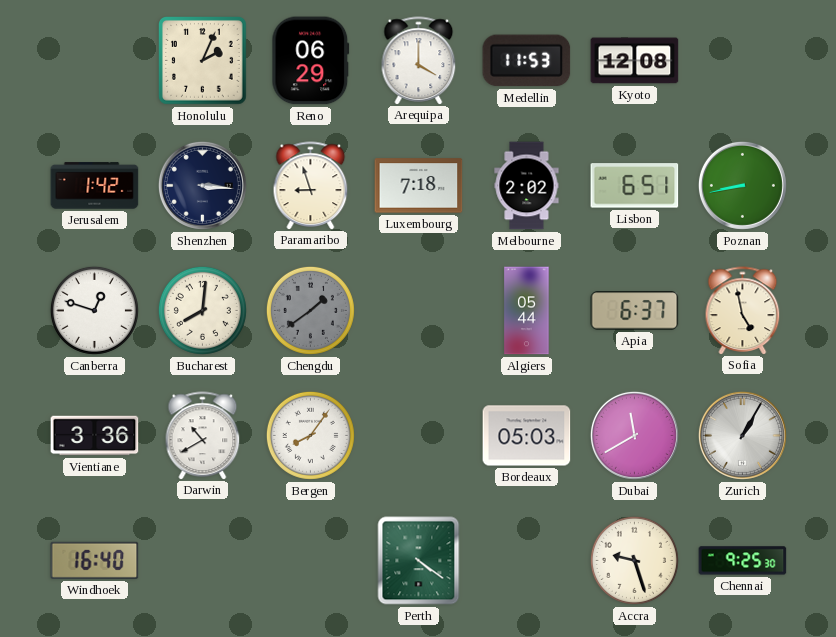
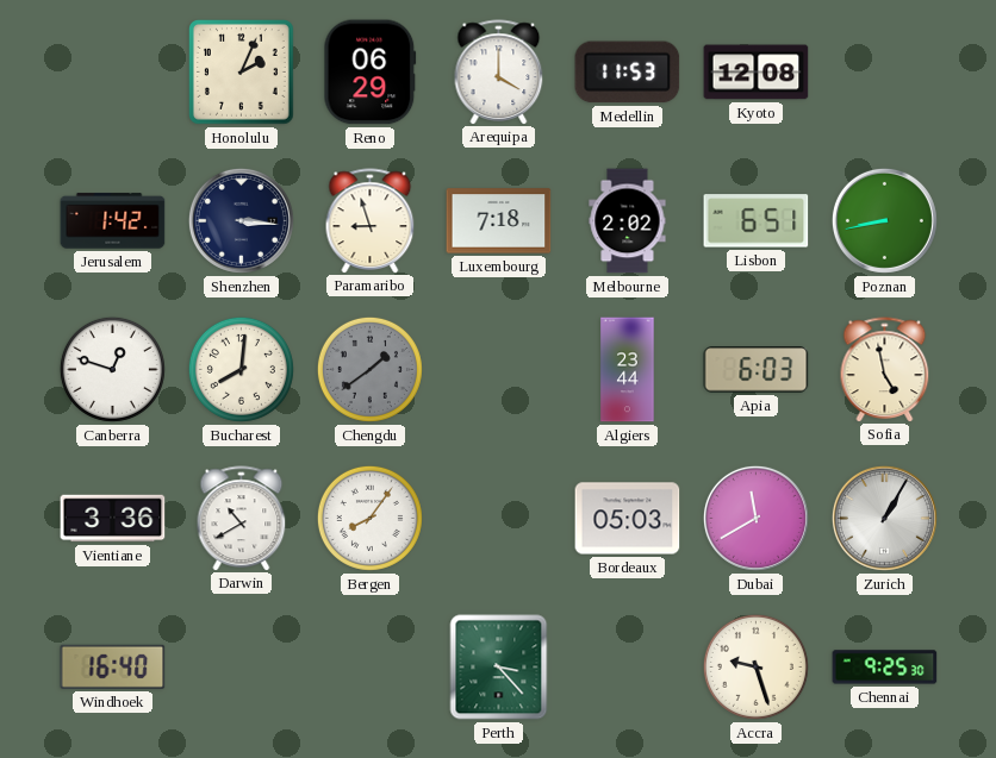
Algiers: 05:44 -> 23:44
Apia: 6:37 -> 6:03
Perth: 4:21 -> 3:23
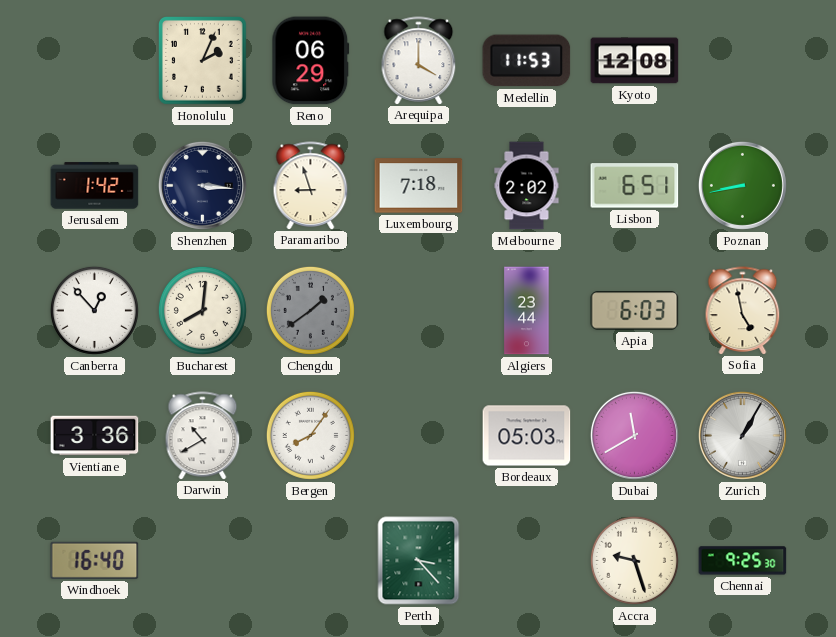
Canberra: 12:48 -> 12:53
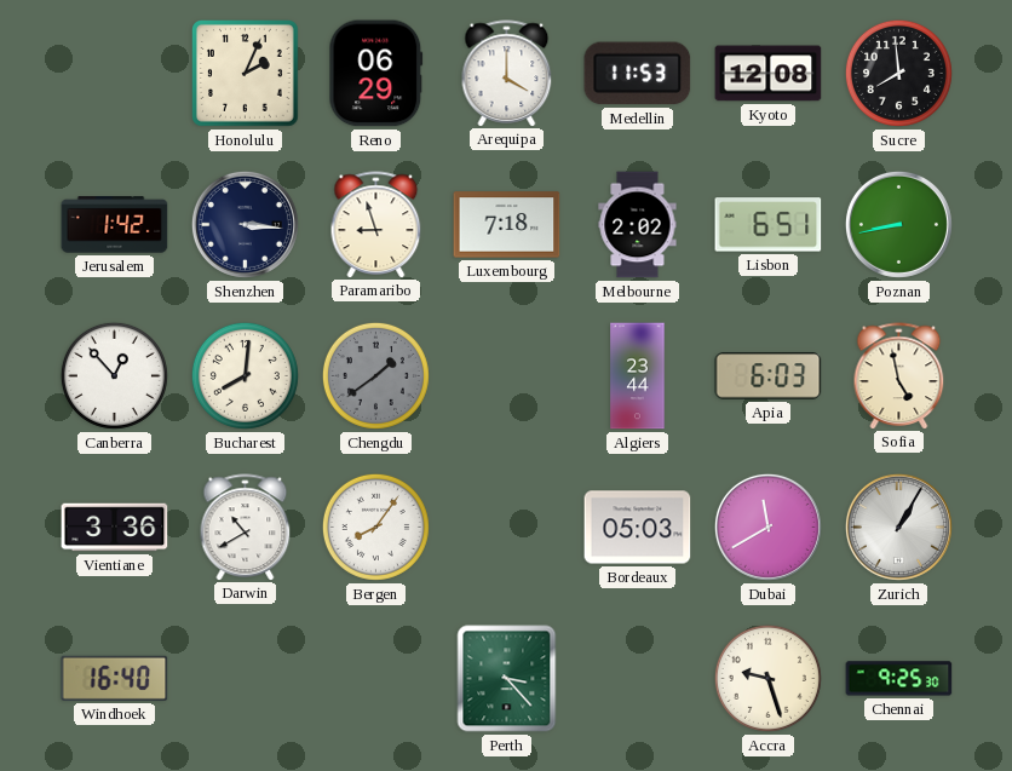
Sucre: none -> 7:59
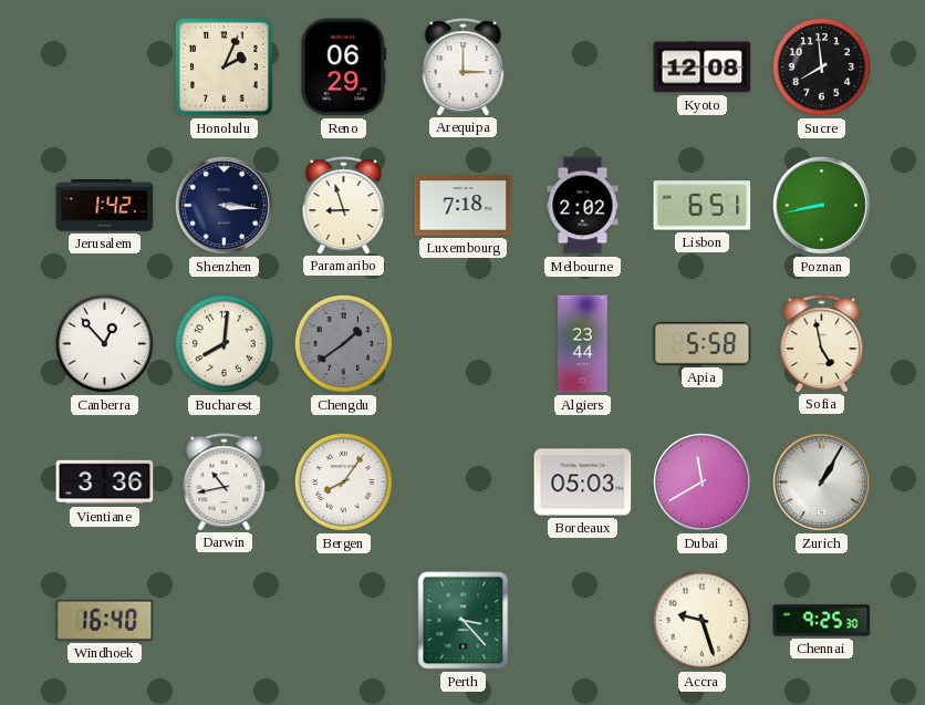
Arequipa: 4:00 -> 3:00
Medellin: 11:53 -> none
Apia: 6:03 -> 5:58
Darwin: 10:40 -> 10:43
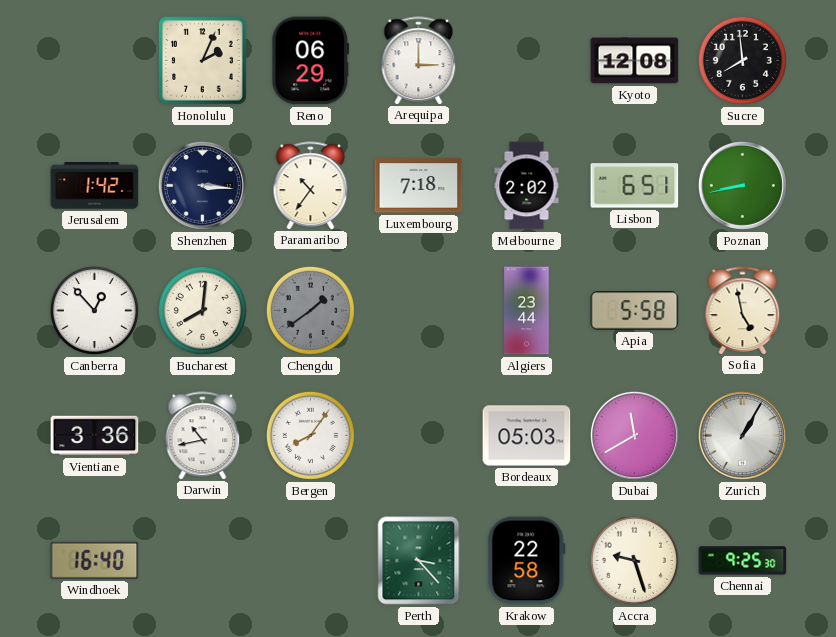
Paramaribo: 8:57 -> 10:36
Krakow: none -> 22:58
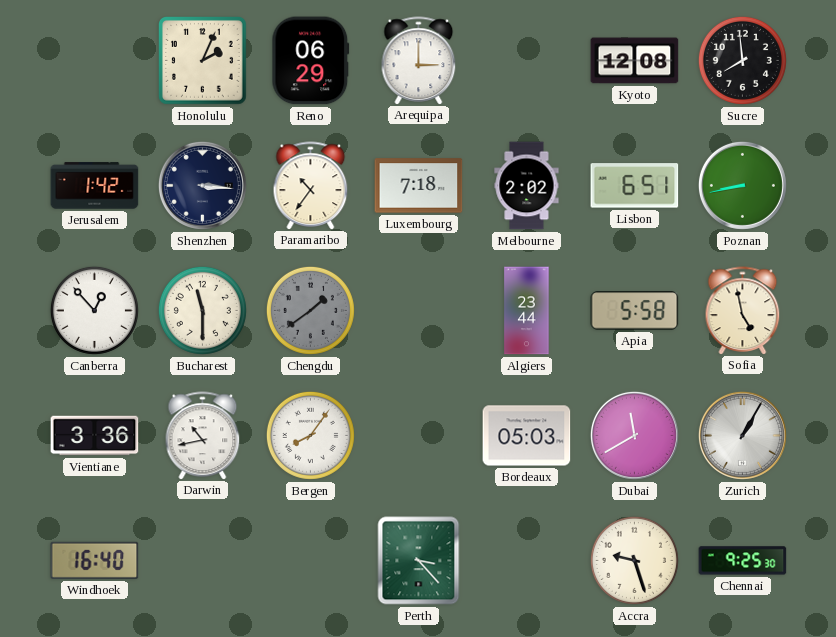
Bucharest: 8:01 -> 11:30
Krakow: 22:58 -> none
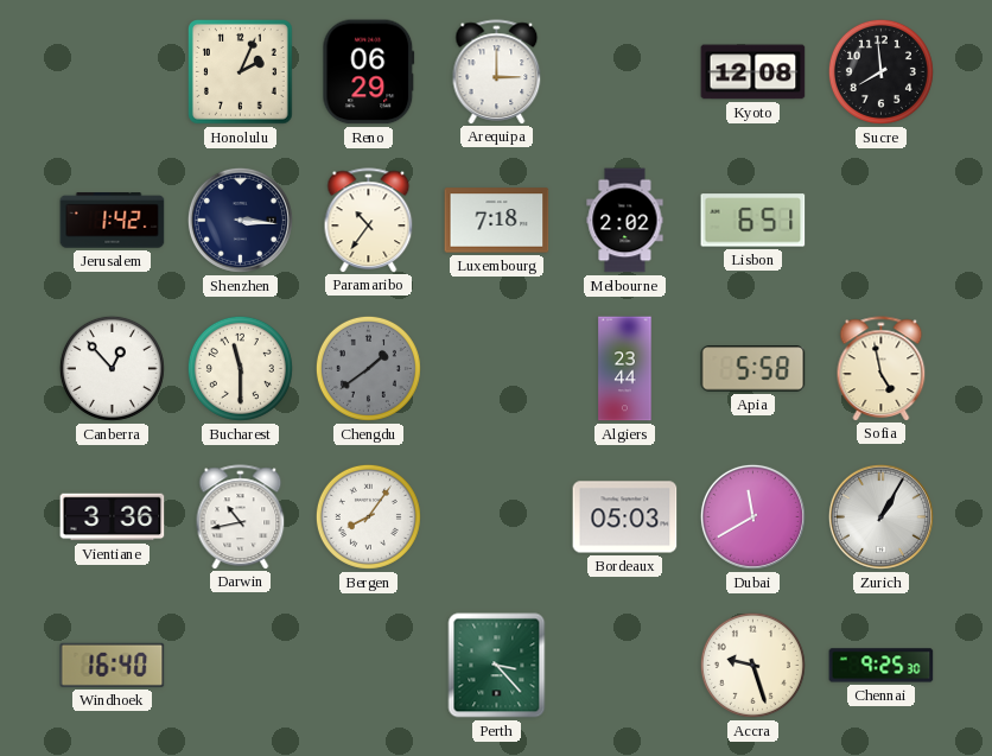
Poznan: 8:43 -> none
